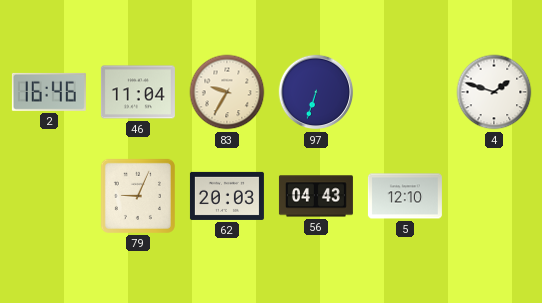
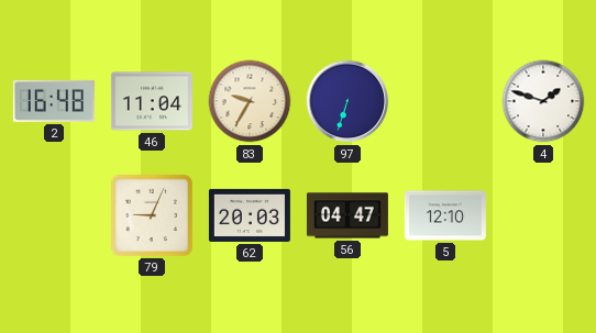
2: 16:46 -> 16:48
56: 04:43 -> 04:47
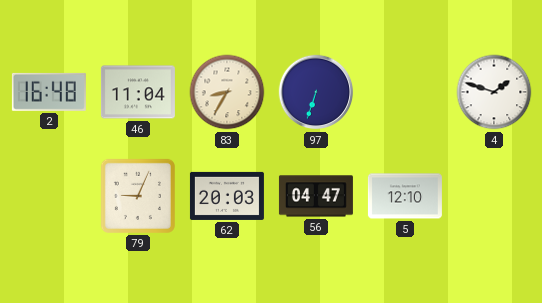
83: 9:35 -> 8:35
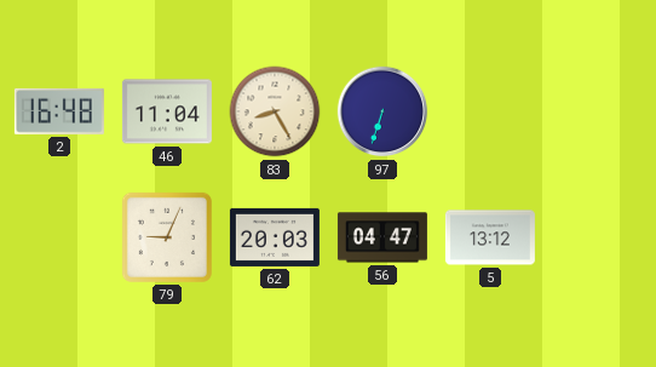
83: 8:35 -> 8:25
4: 1:48 -> none
5: 12:10 -> 13:12
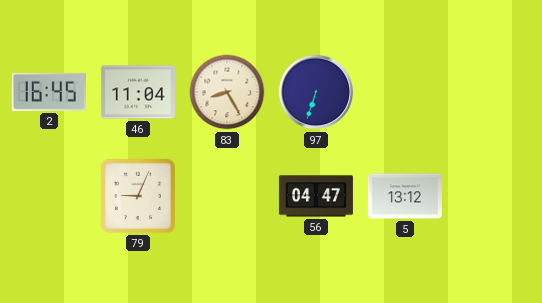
2: 16:48 -> 16:45
62: 20:03 -> none
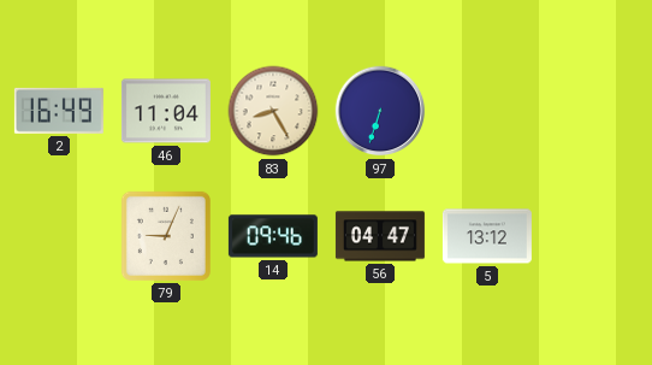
2: 16:45 -> 16:49
14: none -> 09:46
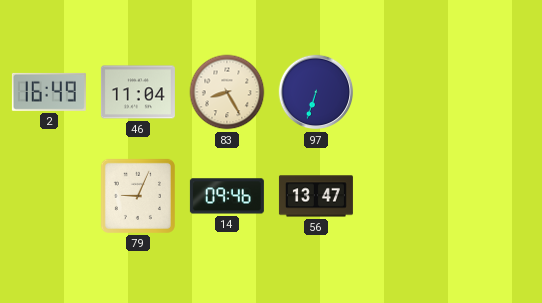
56: 04:47 -> 13:47
5: 13:12 -> none
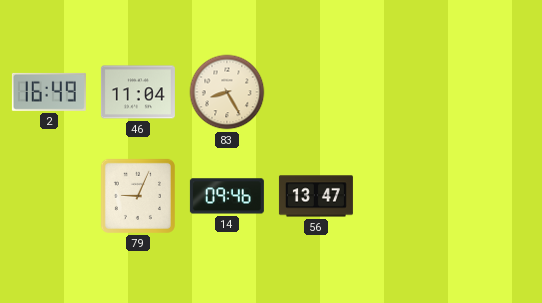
97: 6:33 -> none
